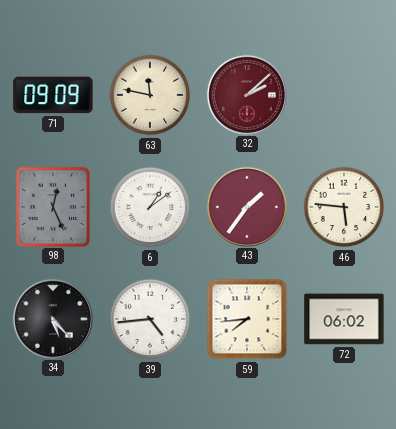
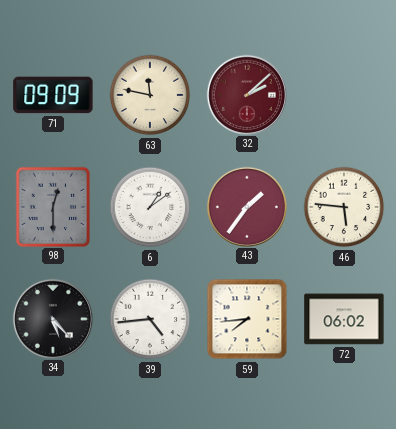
98: 12:26 -> 12:30
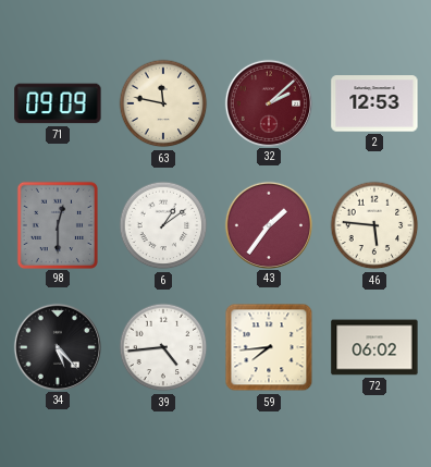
2: none -> 12:53
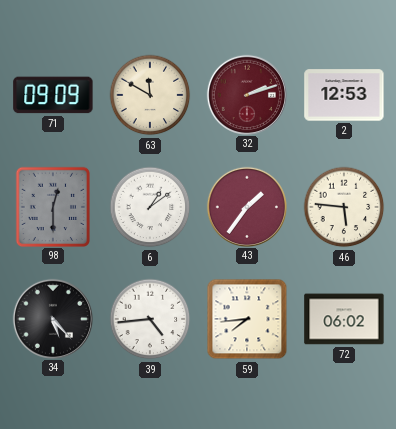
63: 11:47 -> 11:50
32: 2:08 -> 2:12
